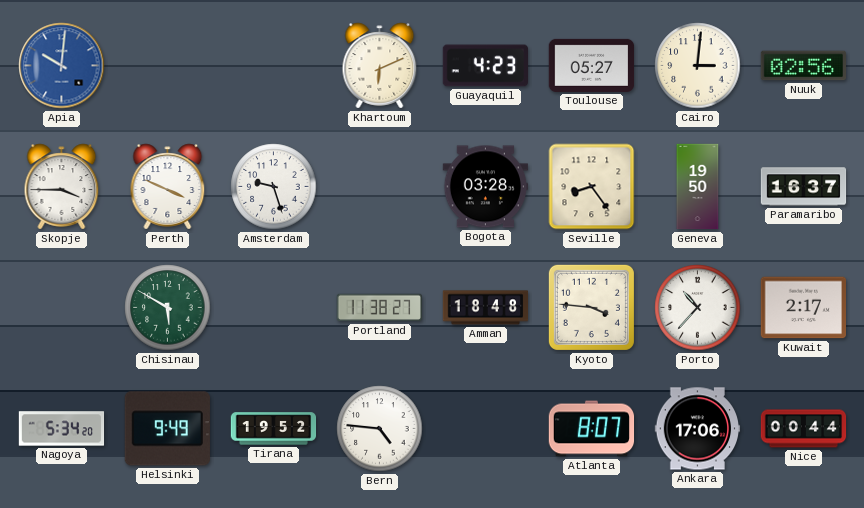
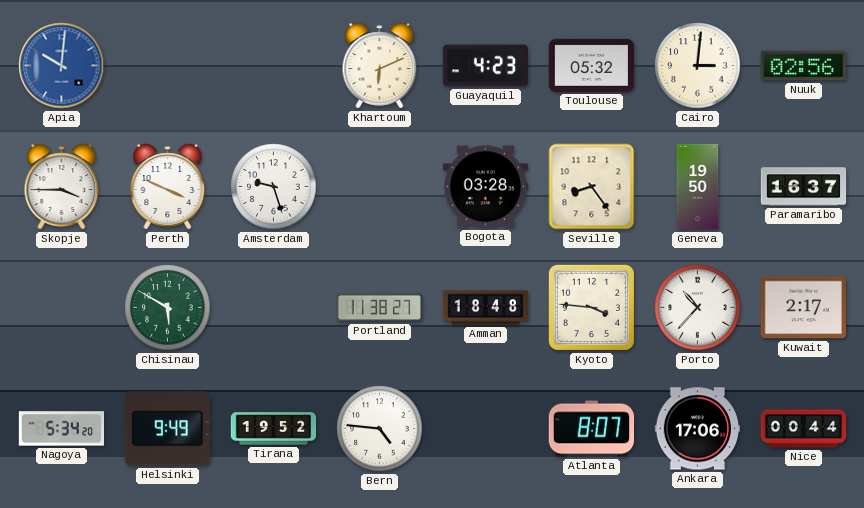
Toulouse: 05:27 -> 05:32
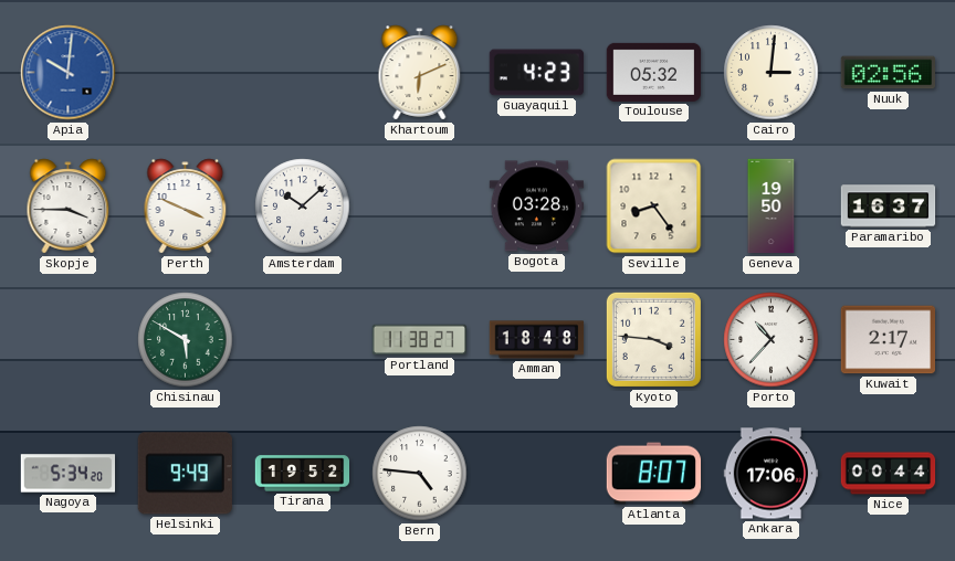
Amsterdam: 9:27 -> 10:08
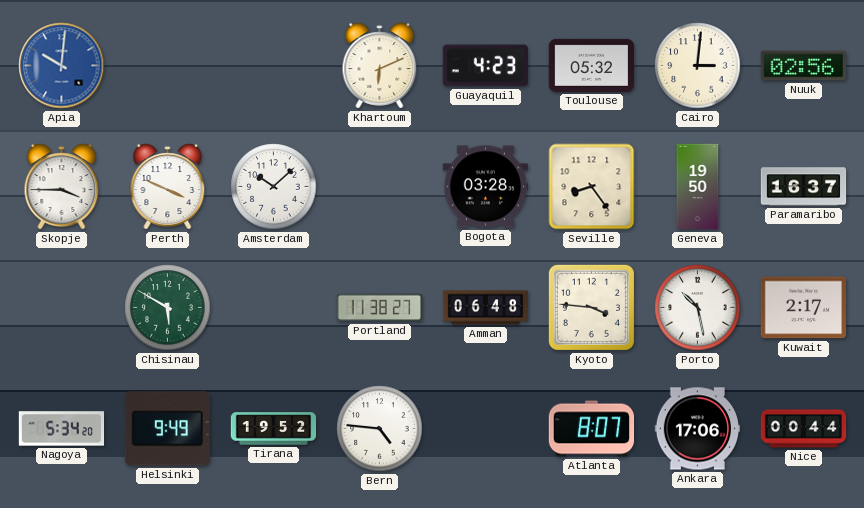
Amman: 18:48 -> 06:48
Porto: 10:37 -> 10:28
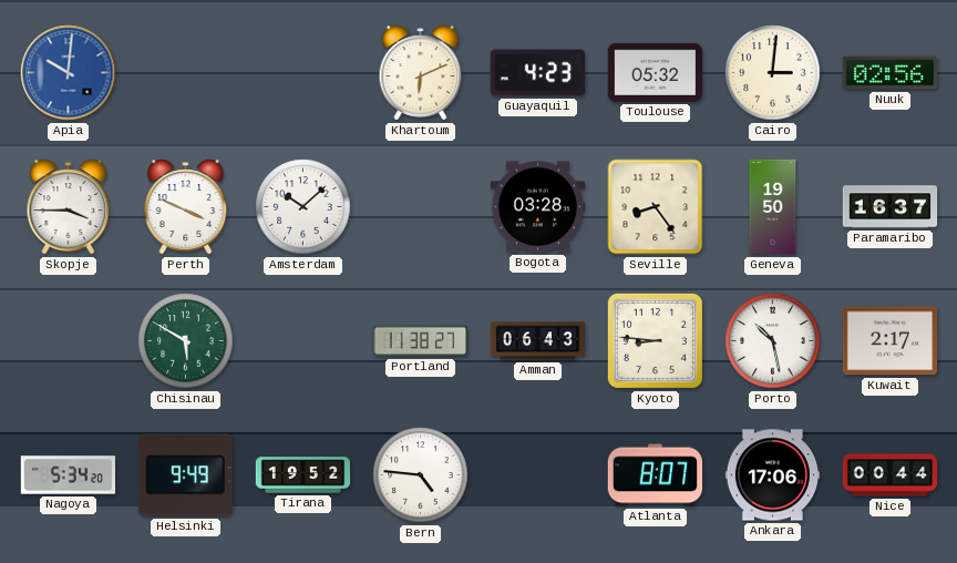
Amman: 06:48 -> 06:43
Kyoto: 3:46 -> 8:46
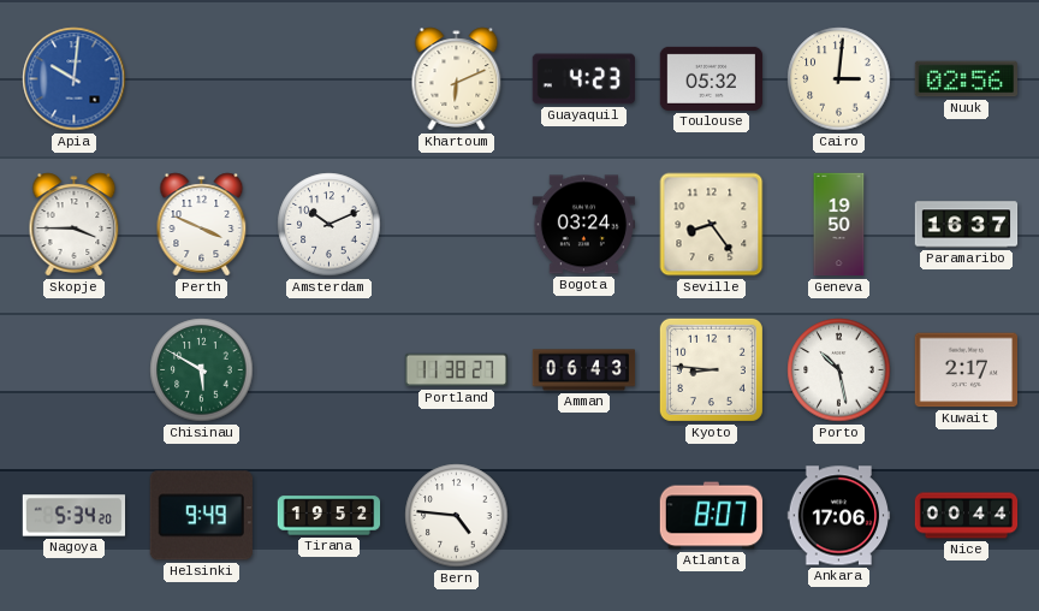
Amsterdam: 10:08 -> 10:11
Bogota: 03:28 -> 03:24
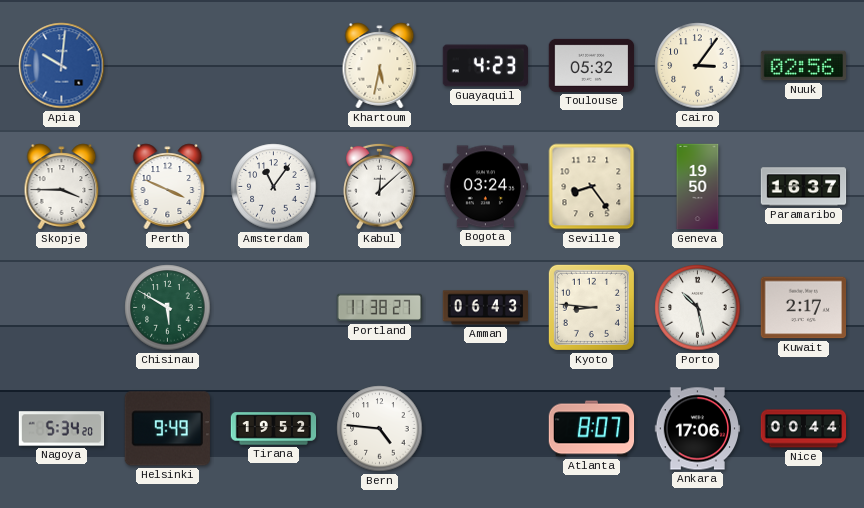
Khartoum: 6:11 -> 5:32
Cairo: 3:01 -> 3:06
Amsterdam: 10:11 -> 11:06
Kabul: none -> 12:08
